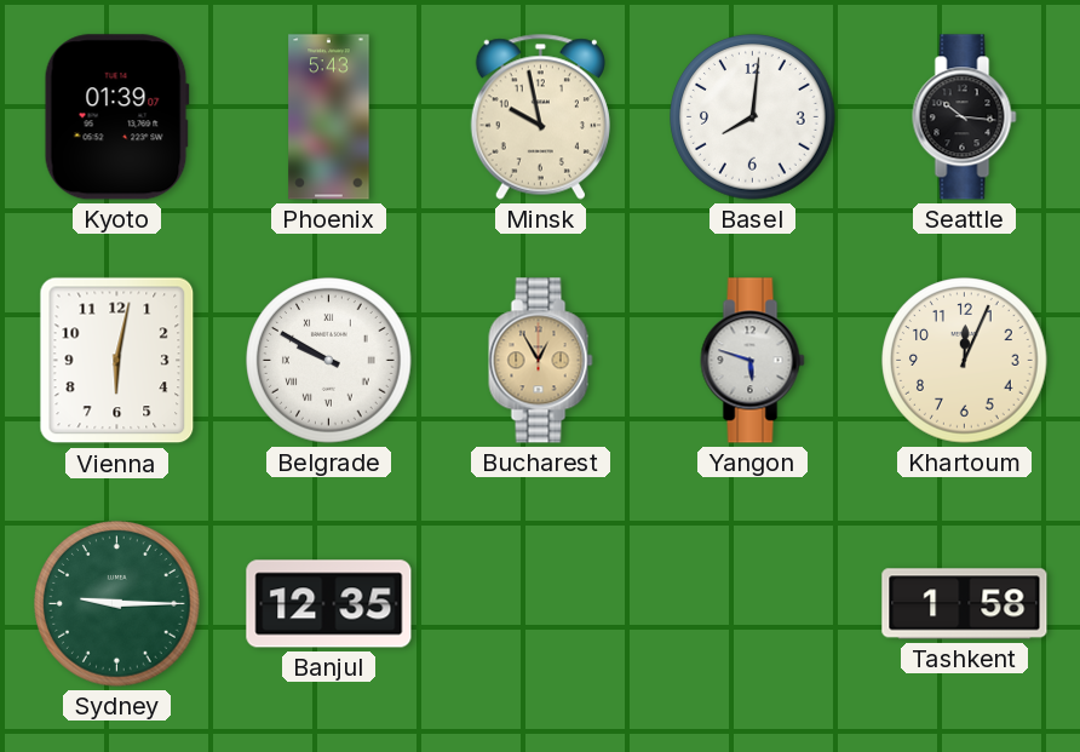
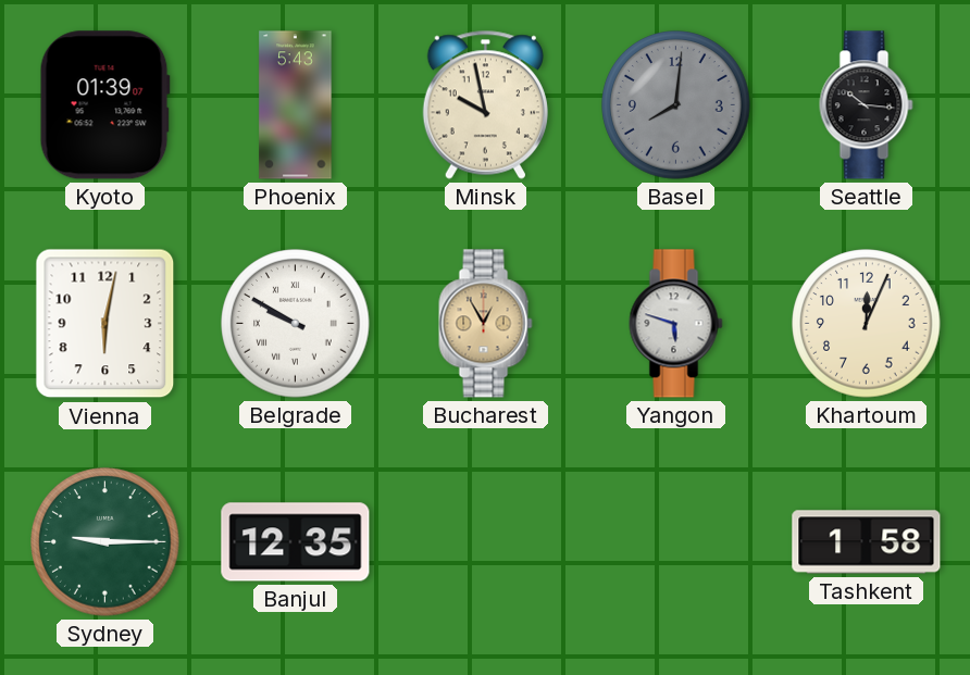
Basel dial: white -> grey
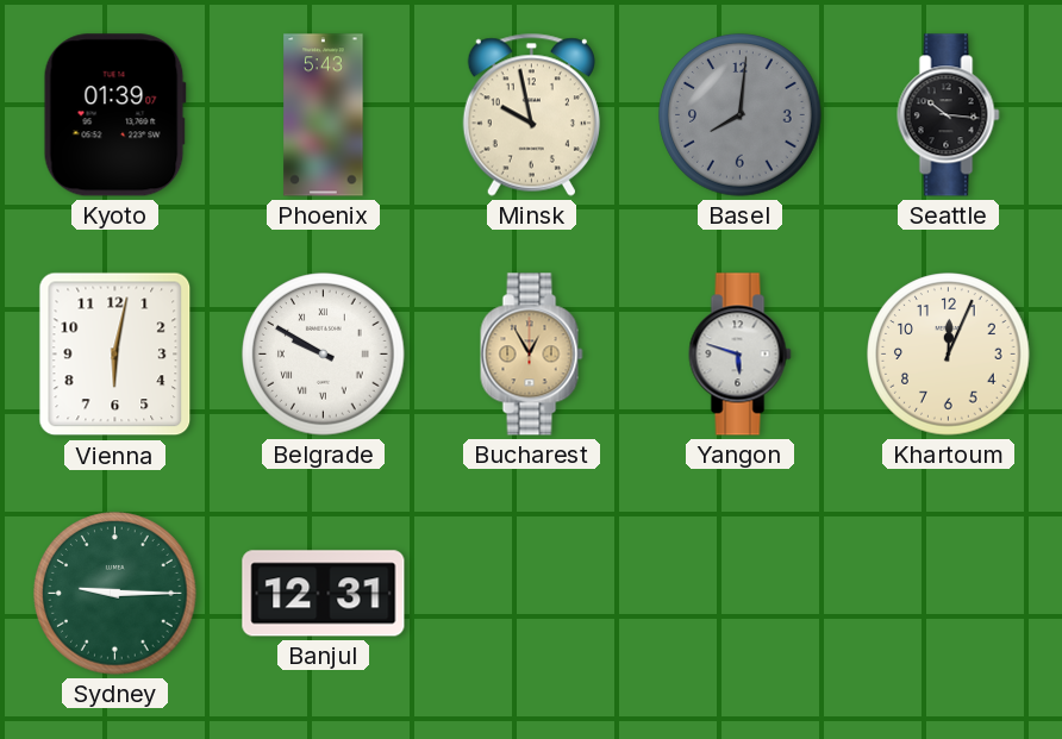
Banjul: 12:35 -> 12:31
Tashkent: 1:58 -> none
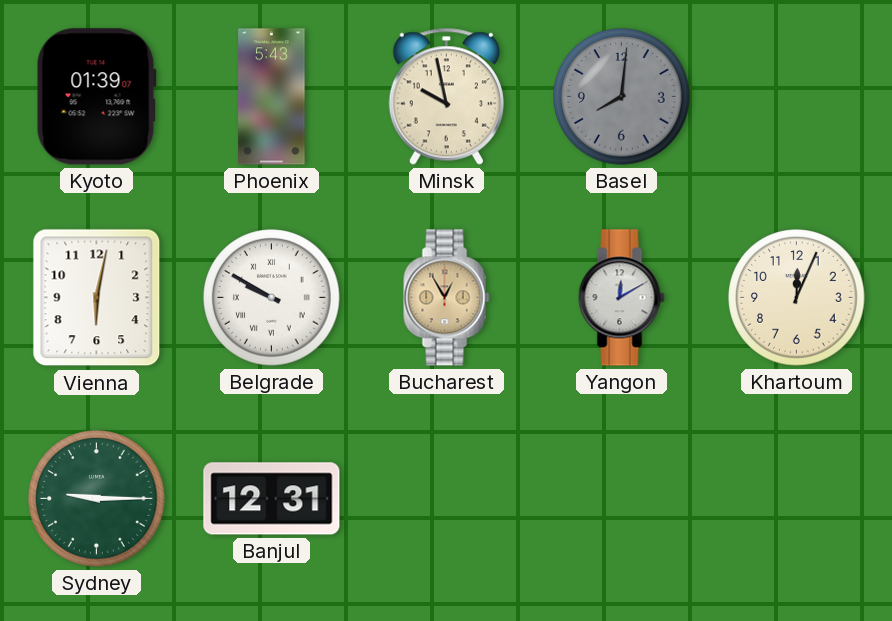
Seattle: 10:16 -> none
Yangon: 5:48 -> 12:10
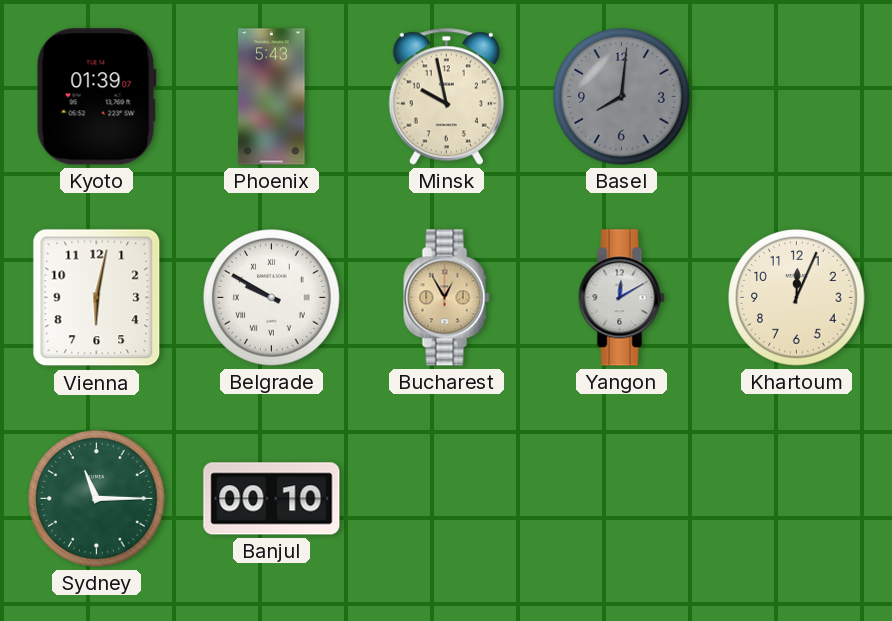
Sydney: 9:15 -> 11:15
Banjul: 12:31 -> 00:10
